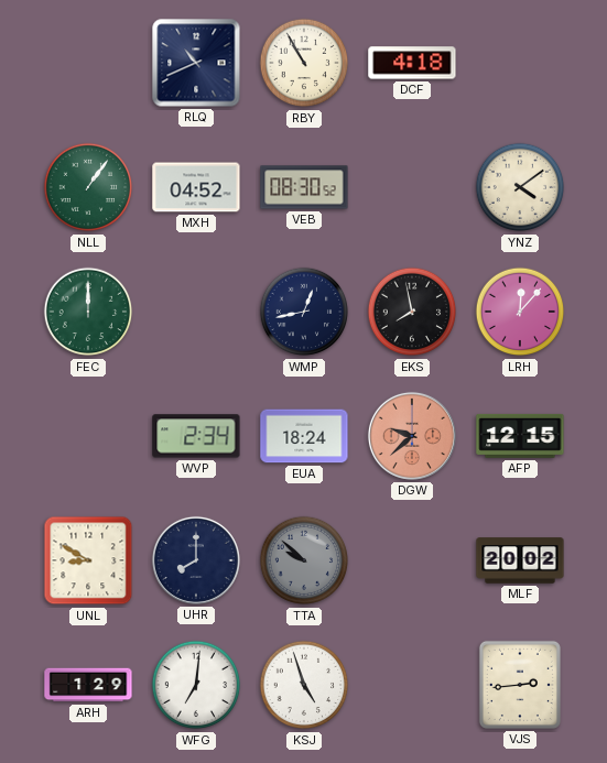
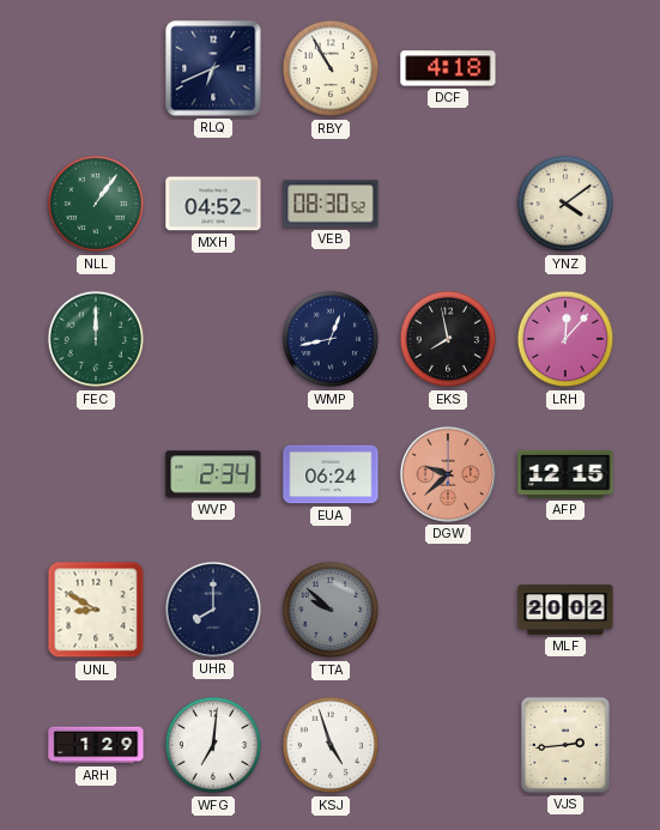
RLQ: 10:41 -> 6:41
EUA: 18:24 -> 06:24
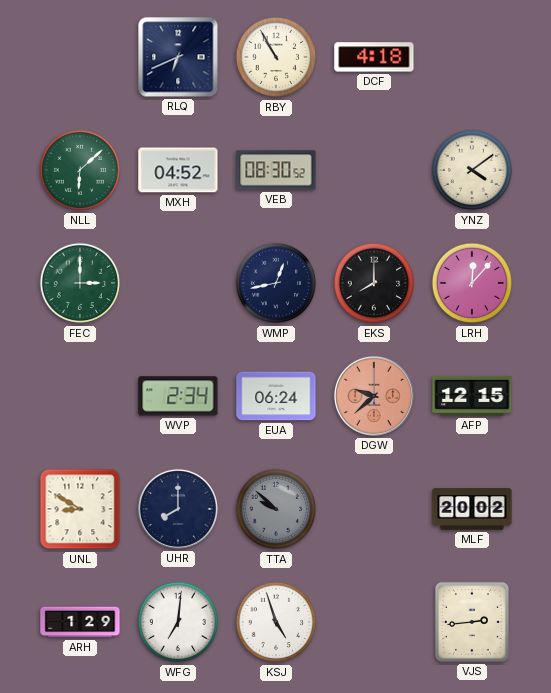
NLL: 1:06 -> 6:08
FEC: 12:00 -> 3:00
EKS: 7:58 -> 8:00
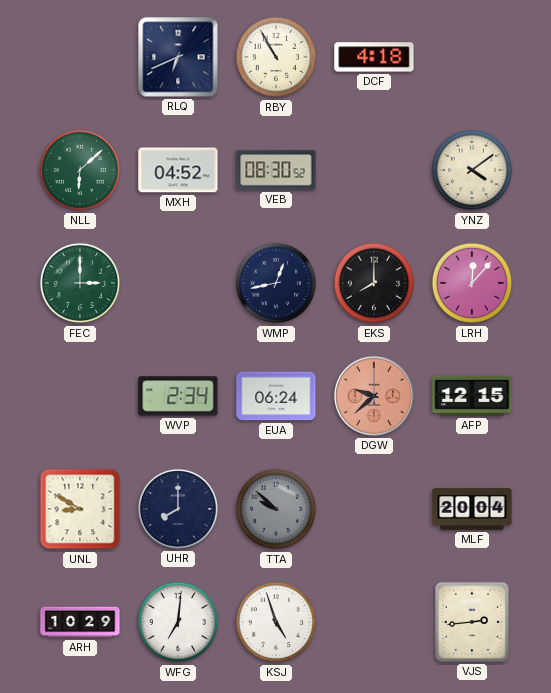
MLF: 20:02 -> 20:04
ARH: 1:29 -> 10:29
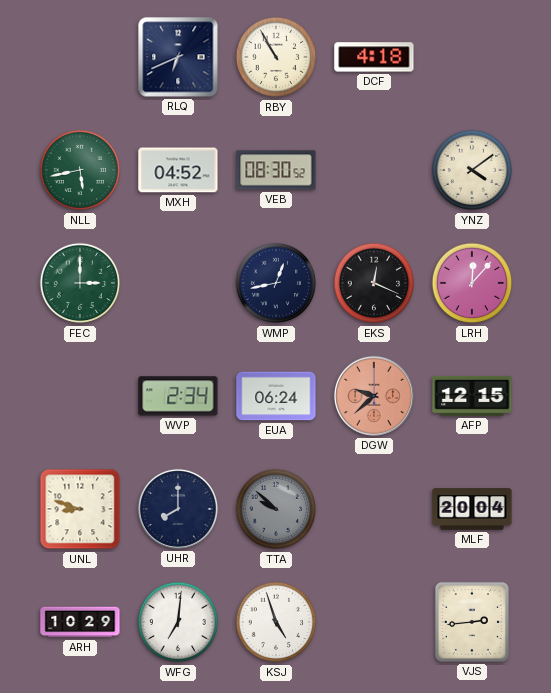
NLL: 6:08 -> 5:43
EKS: 8:00 -> 12:19
UNL: 8:50 -> 8:48
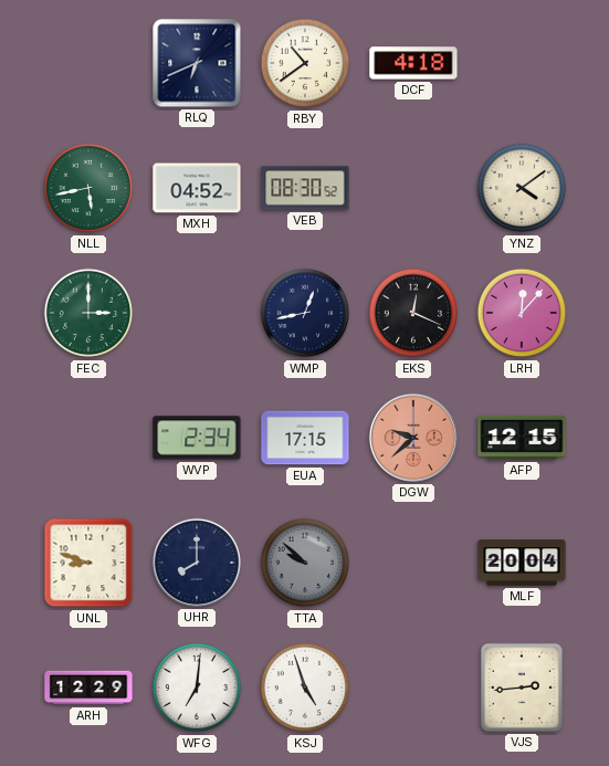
RBY: 10:55 -> 10:39
EUA: 06:24 -> 17:15
ARH: 10:29 -> 12:29
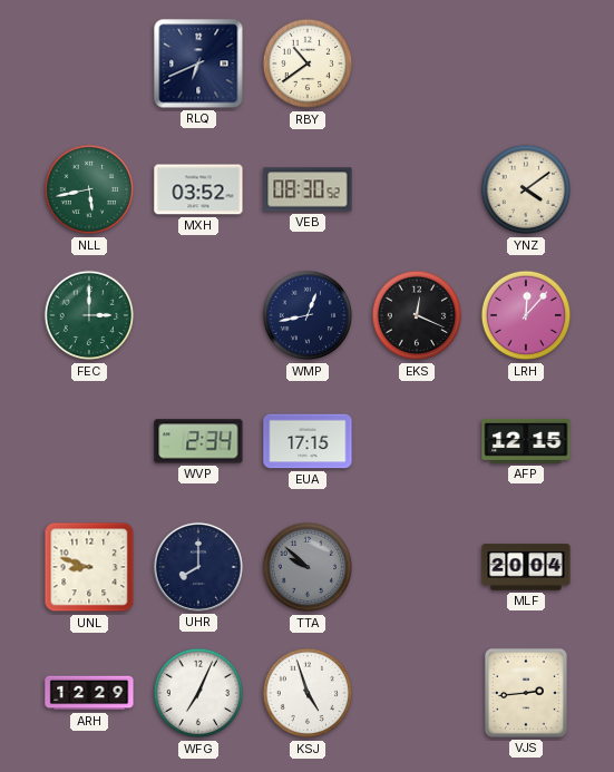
DCF: 4:18 -> none
MXH: 04:52 -> 03:52
DGW: 9:38 -> none
WFG: 7:01 -> 7:04
